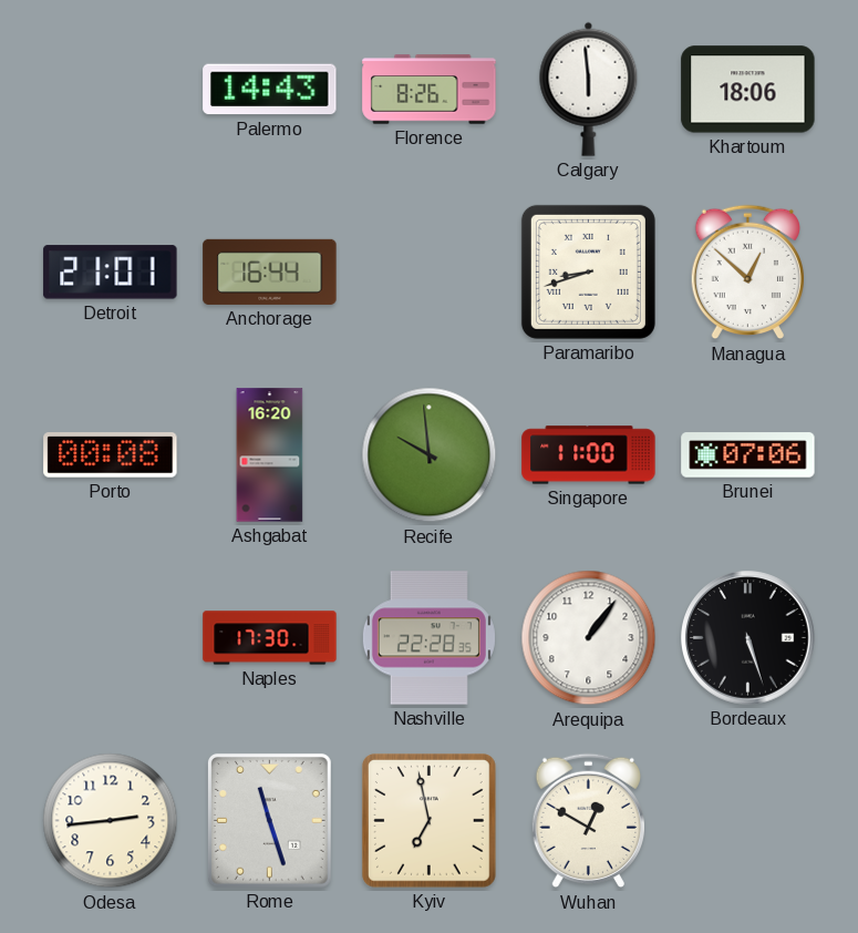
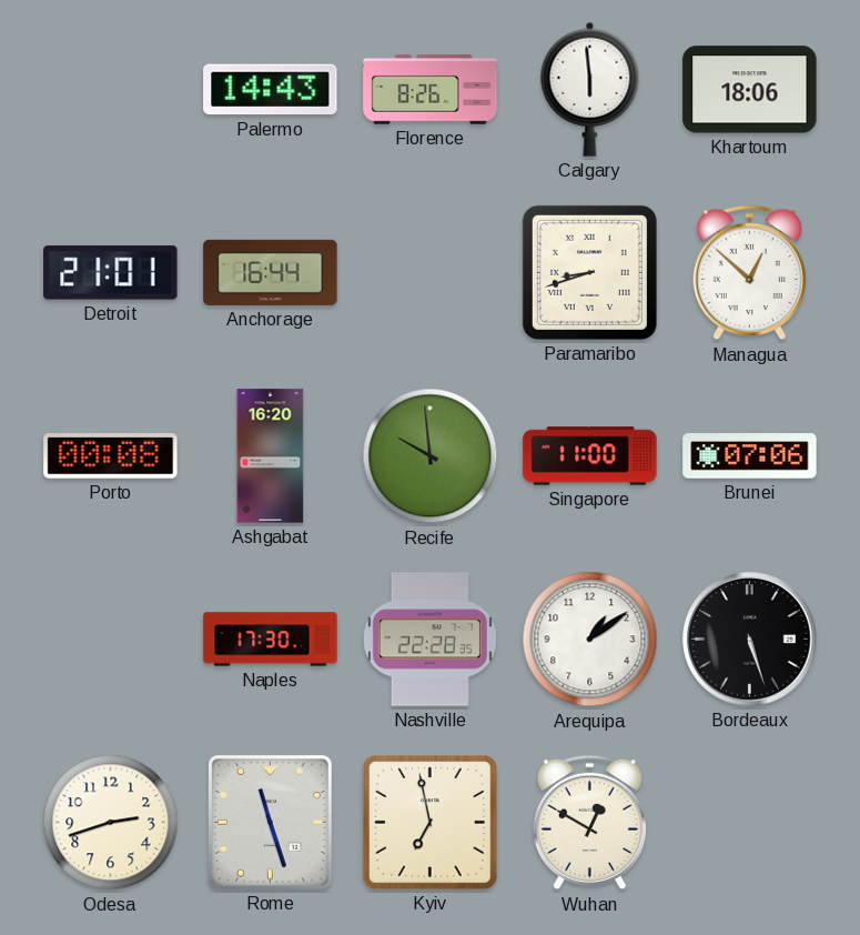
Arequipa: 1:06 -> 1:09
Odesa: 2:44 -> 2:42
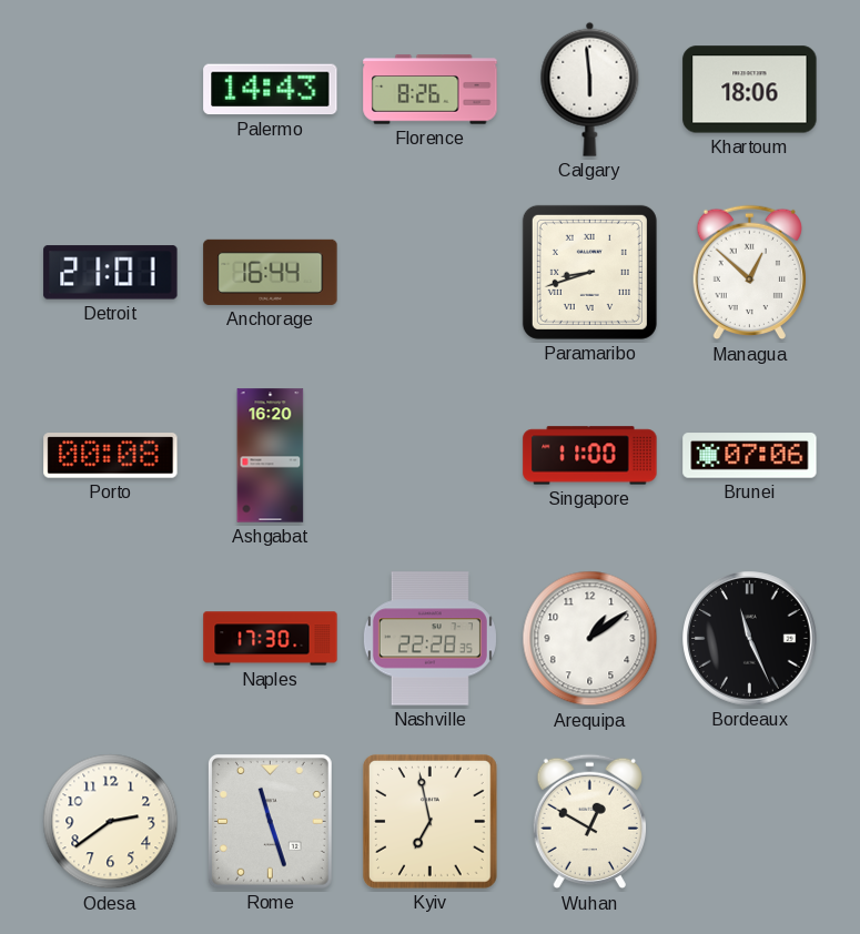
Recife: 9:59 -> none
Bordeaux: 5:27 -> 11:26
Odesa: 2:42 -> 2:39
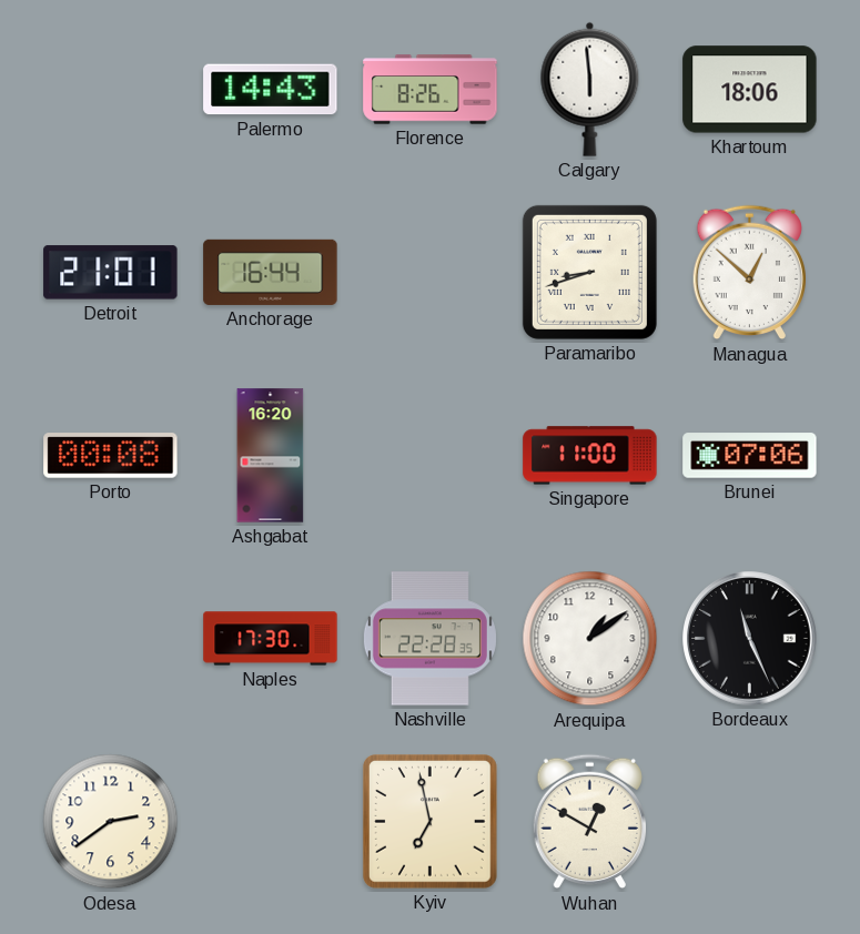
Rome: 11:27 -> none
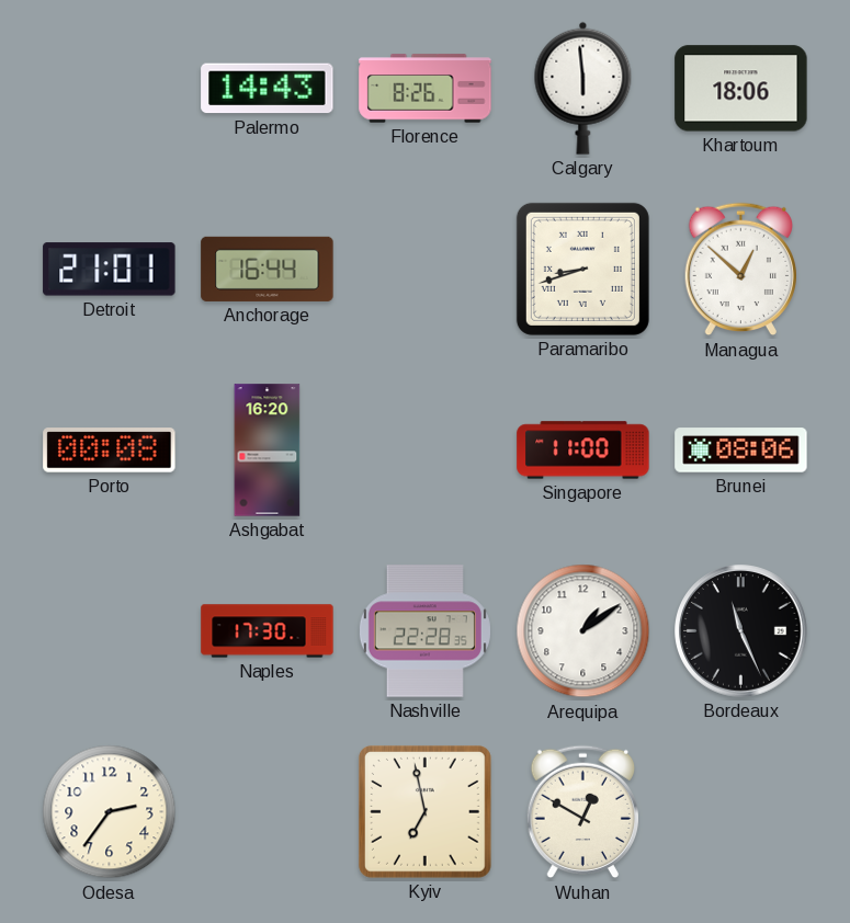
Brunei: 07:06 -> 08:06
Odesa: 2:39 -> 2:36
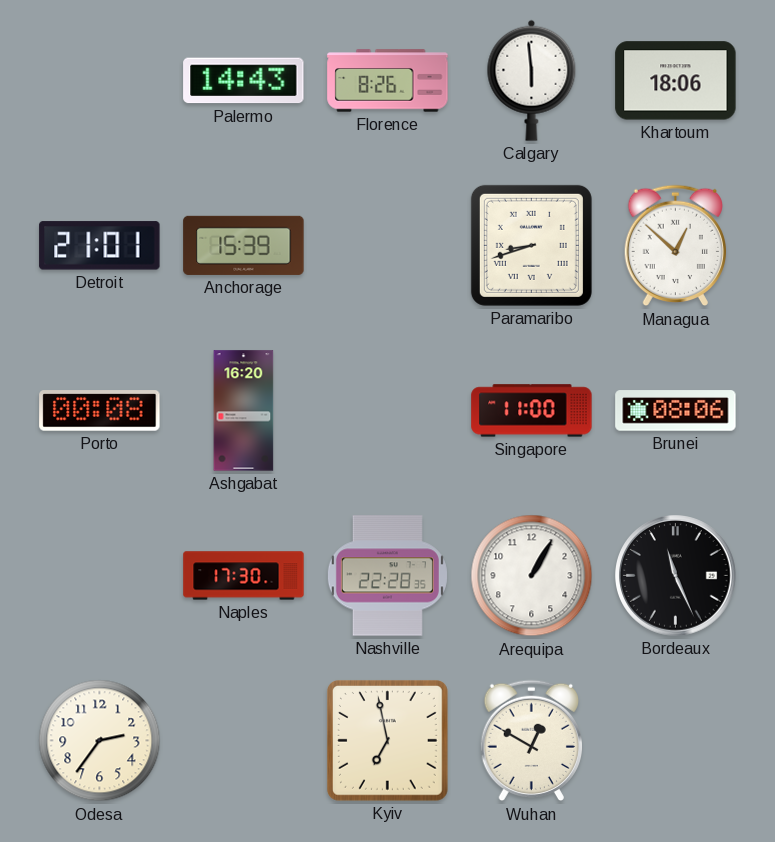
Anchorage: 16:44 -> 15:39
Arequipa: 1:09 -> 1:05
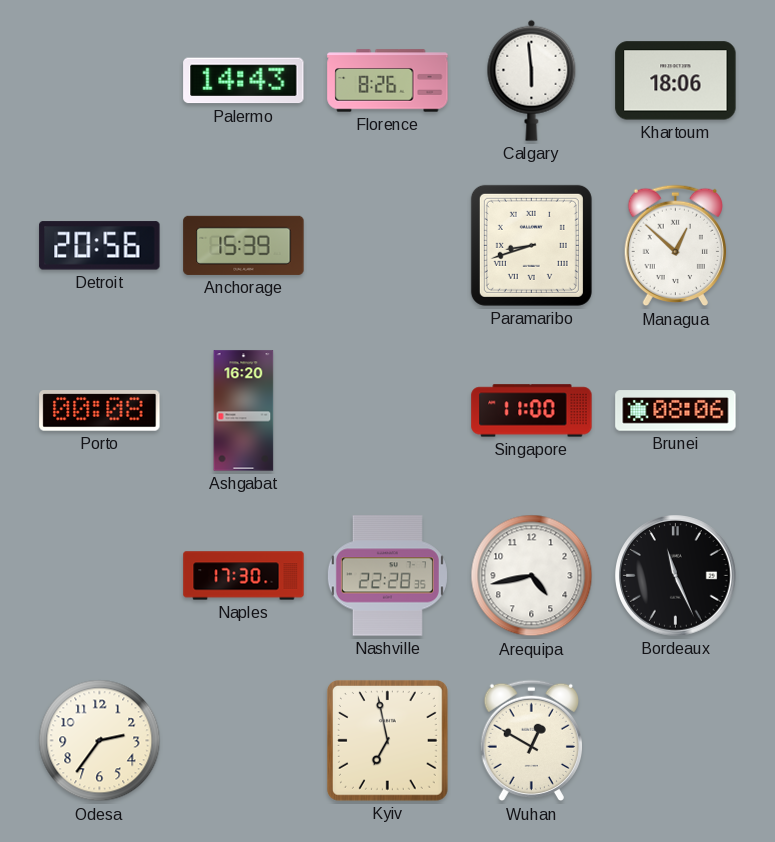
Detroit: 21:01 -> 20:56
Arequipa: 1:05 -> 4:43
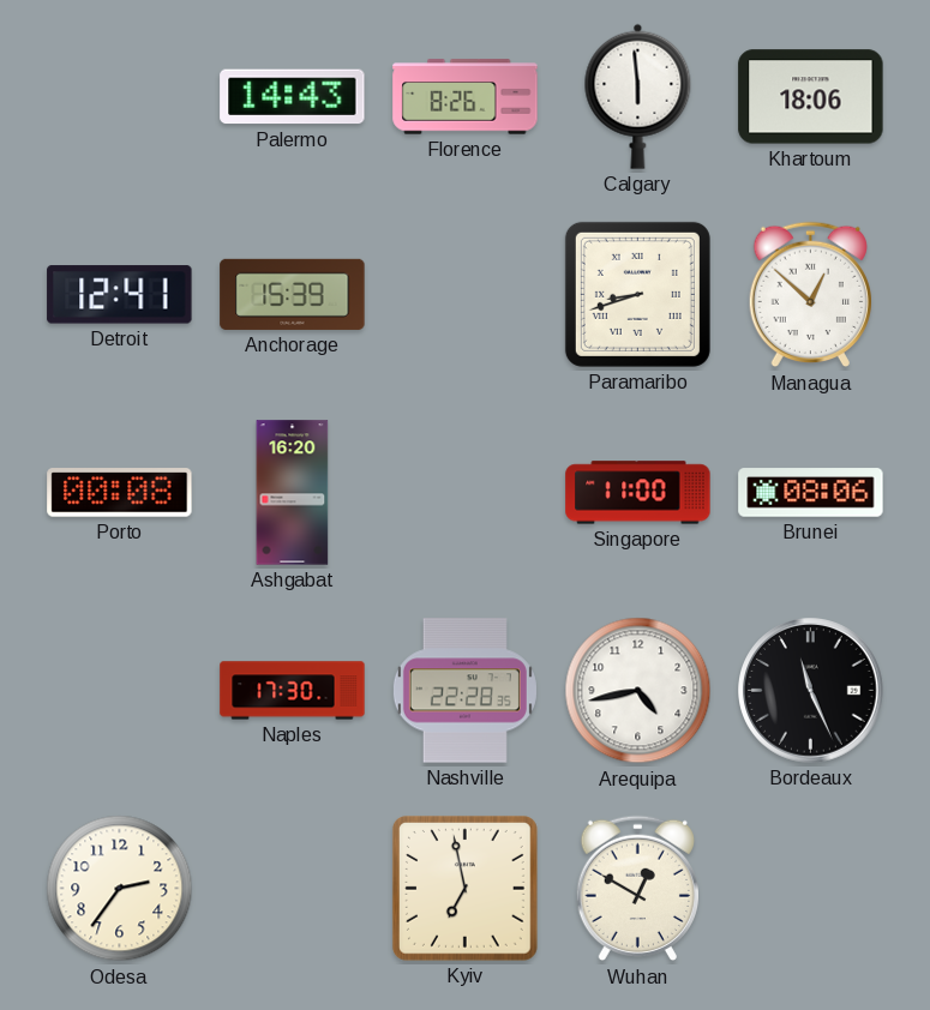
Detroit: 20:56 -> 12:41
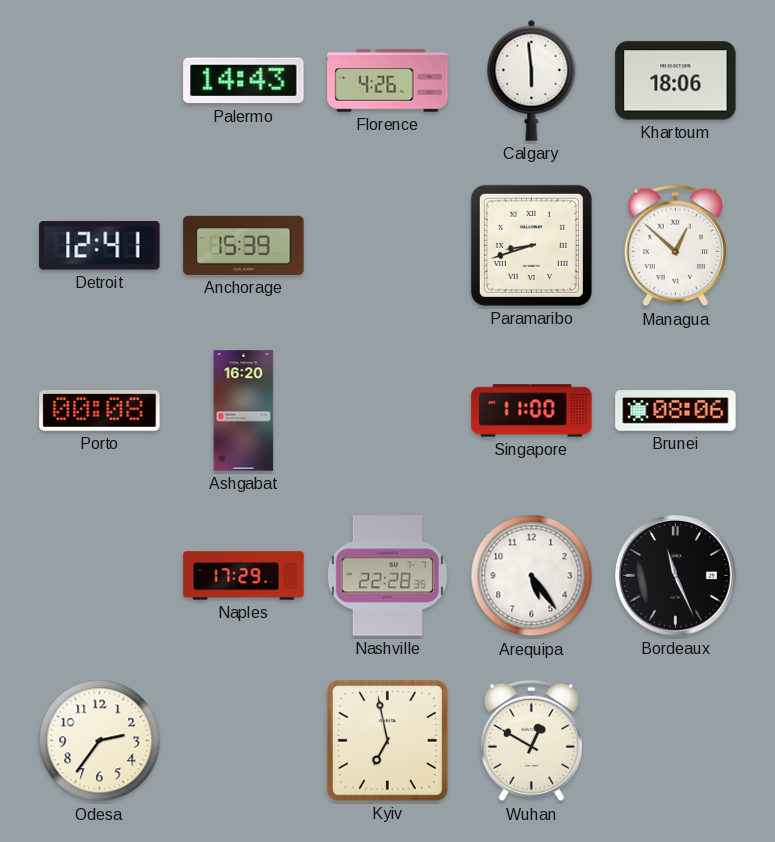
Florence: 8:26 -> 4:26
Naples: 17:30 -> 17:29
Arequipa: 4:43 -> 5:24
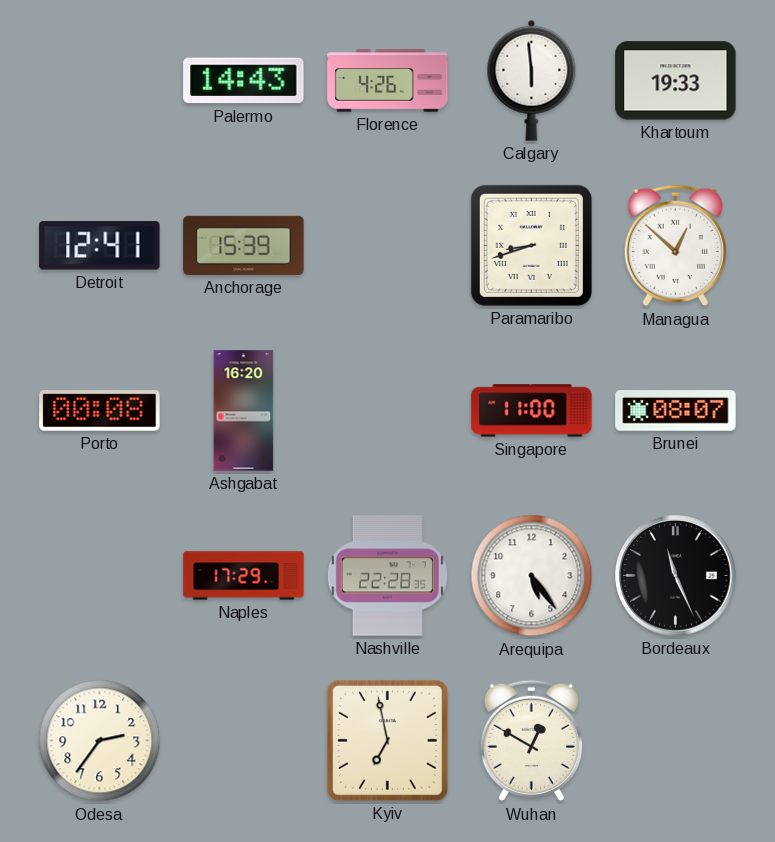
Khartoum: 18:06 -> 19:33
Brunei: 08:06 -> 08:07
